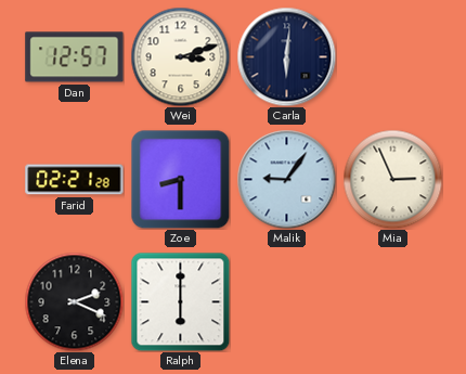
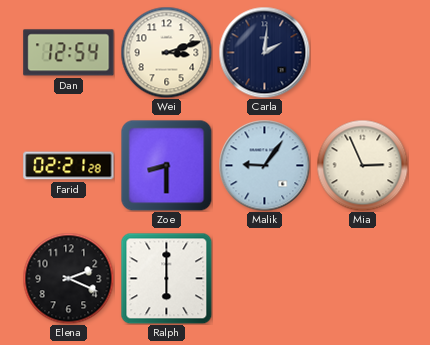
Dan: 12:57 -> 12:54
Carla: 6:01 -> 2:01
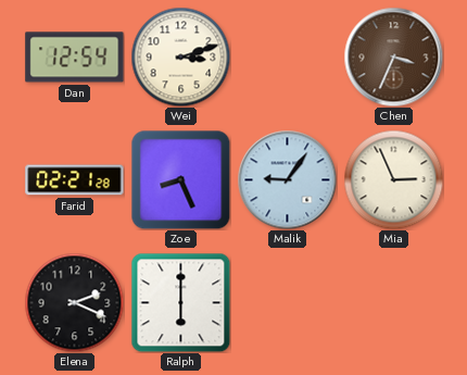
Carla: 2:01 -> none
Chen: none -> 3:34
Zoe: 8:30 -> 8:26
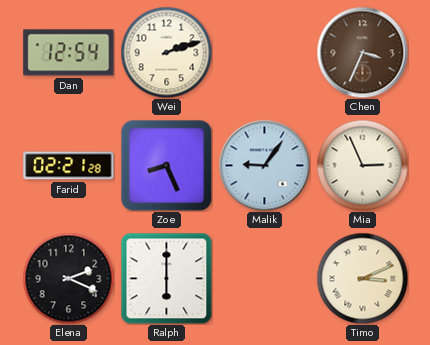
Wei: 3:12 -> 2:12
Timo: none -> 3:11
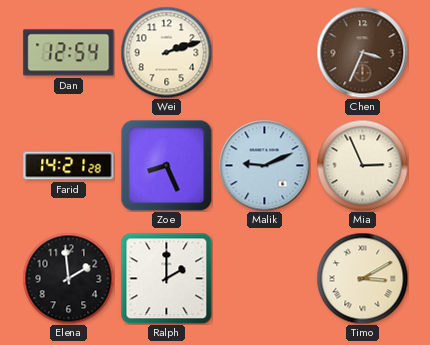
Farid: 02:21 -> 14:21
Malik: 9:06 -> 9:11
Elena: 2:19 -> 1:59
Ralph: 6:00 -> 2:00
Timo: 3:11 -> 3:10
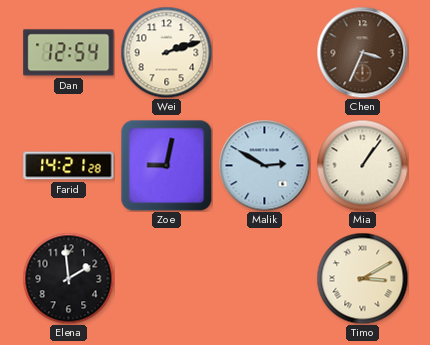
Zoe: 8:26 -> 9:02
Malik: 9:11 -> 2:50
Mia: 2:56 -> 1:06
Ralph: 2:00 -> none
